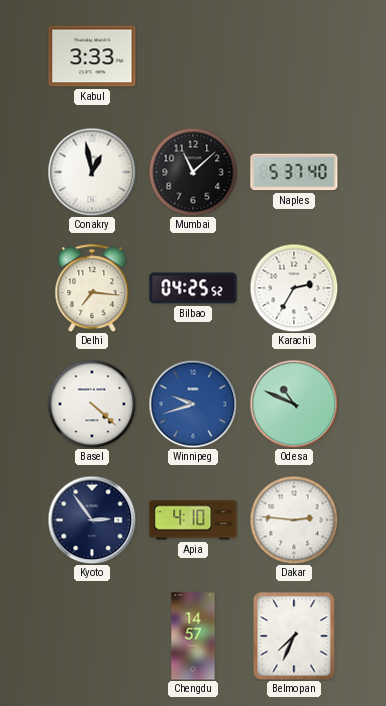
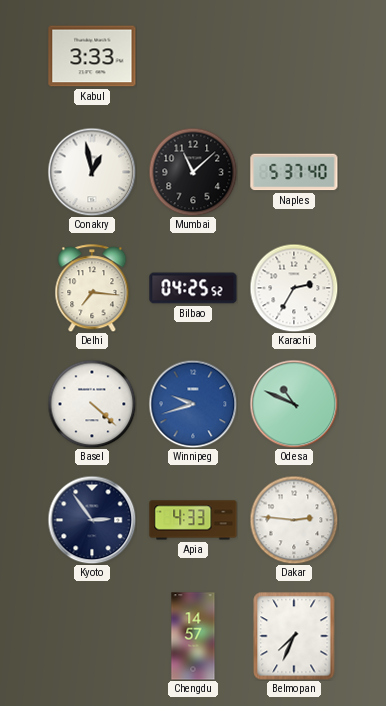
Apia: 4:10 -> 4:33
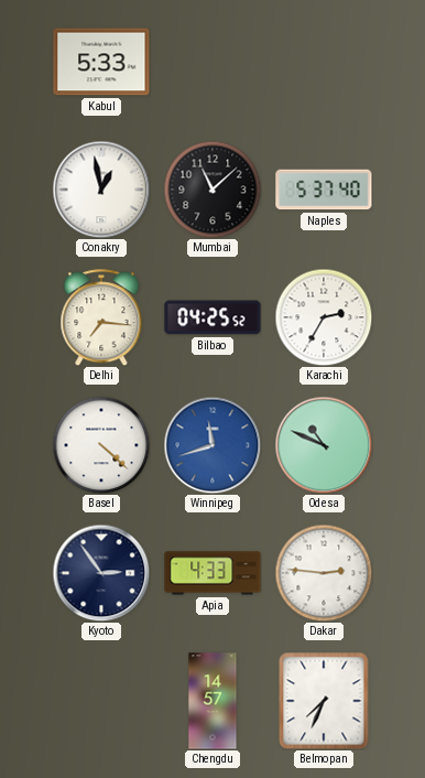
Kabul: 3:33 -> 5:33
Winnipeg: 9:42 -> 11:42
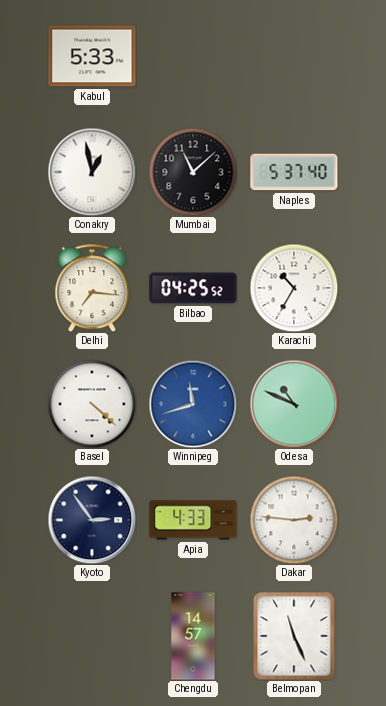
Karachi: 2:35 -> 10:35
Belmopan: 7:34 -> 11:26
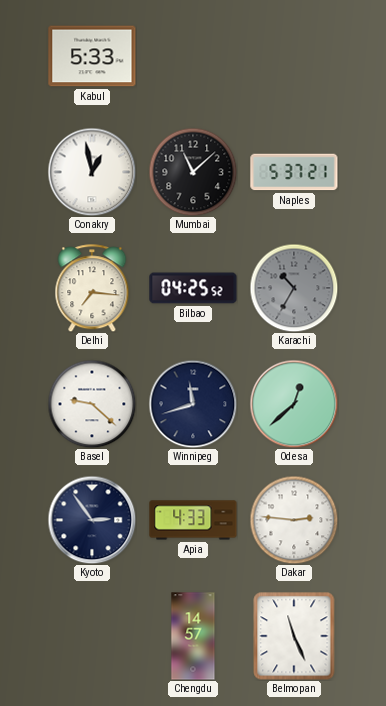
Naples: 5:37:40 -> 5:37:21
Karachi dial: white -> grey
Basel: 4:22 -> 9:22
Winnipeg dial: blue -> navy
Odesa: 10:49 -> 12:38
